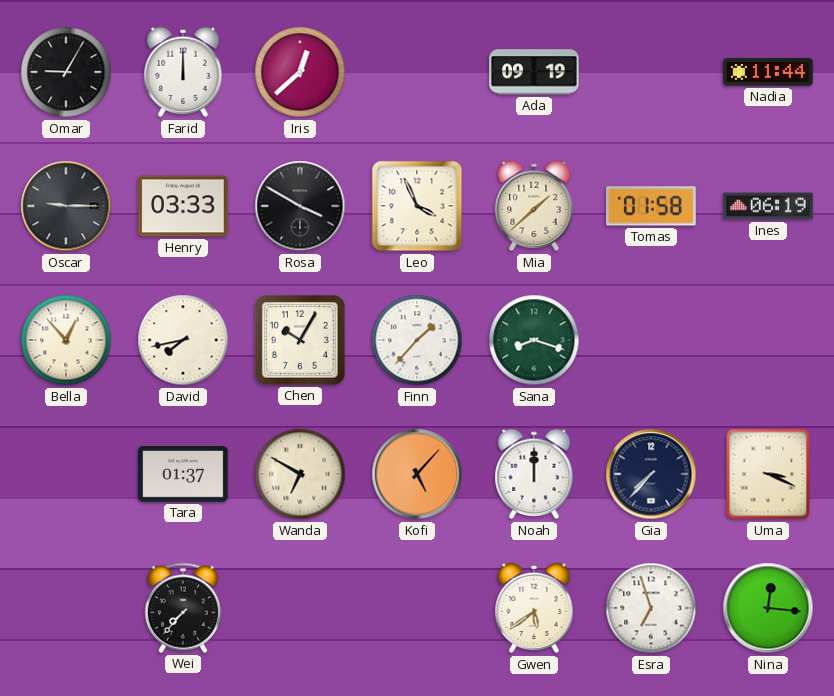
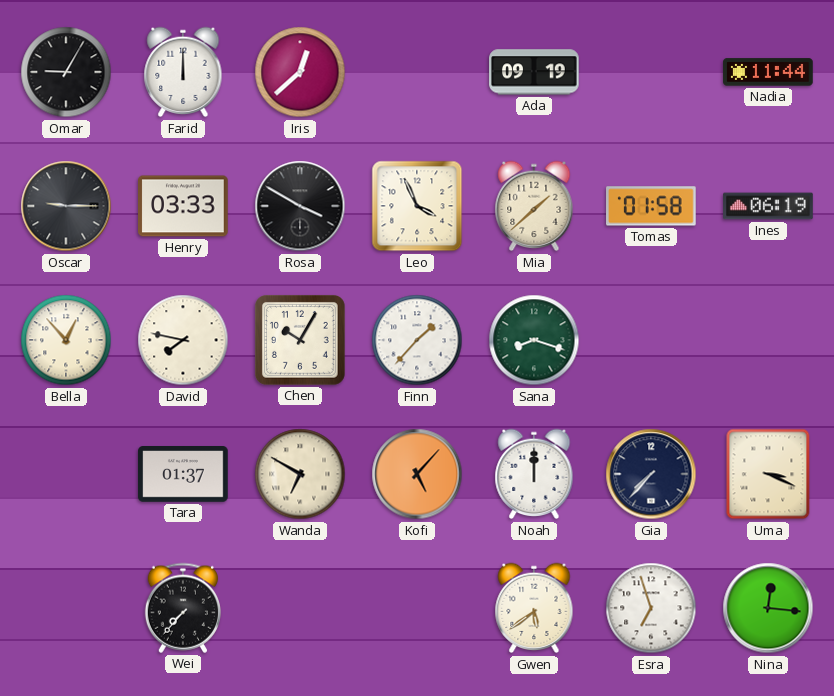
David: 7:43 -> 7:47
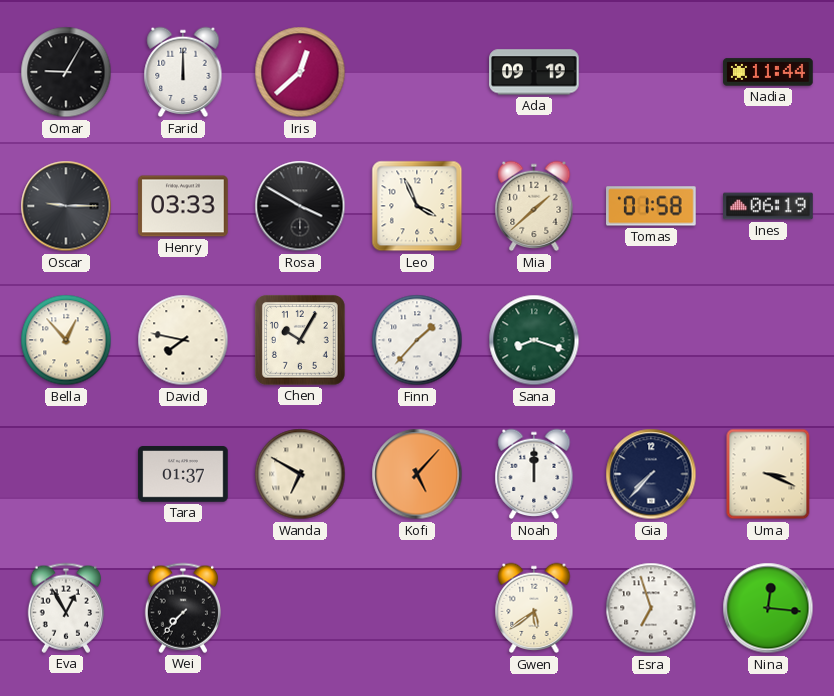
Eva: none -> 12:55
